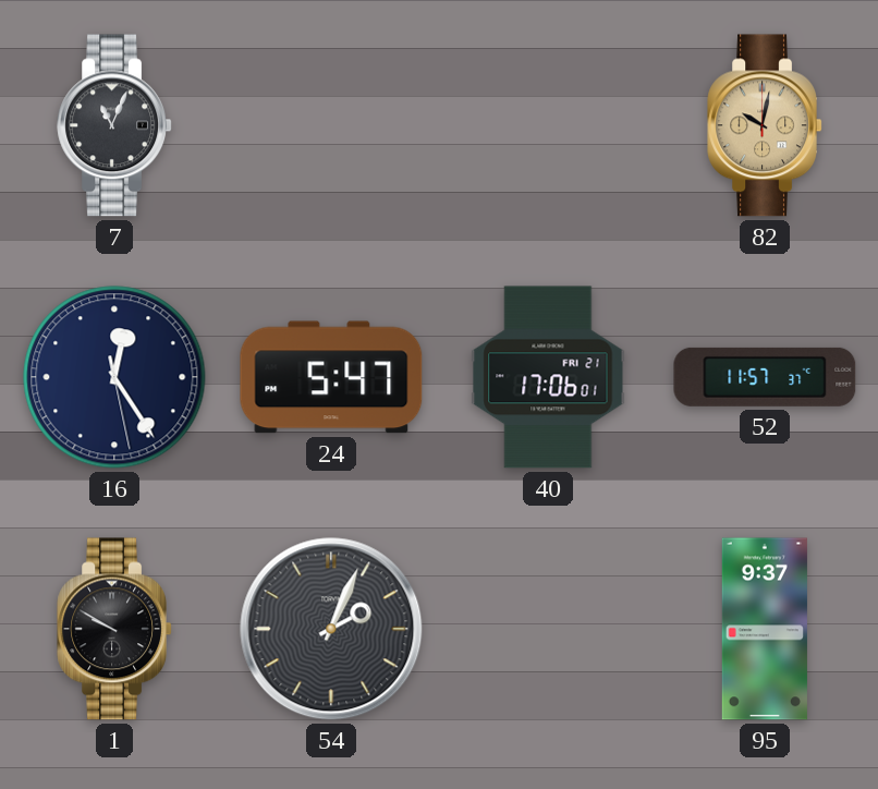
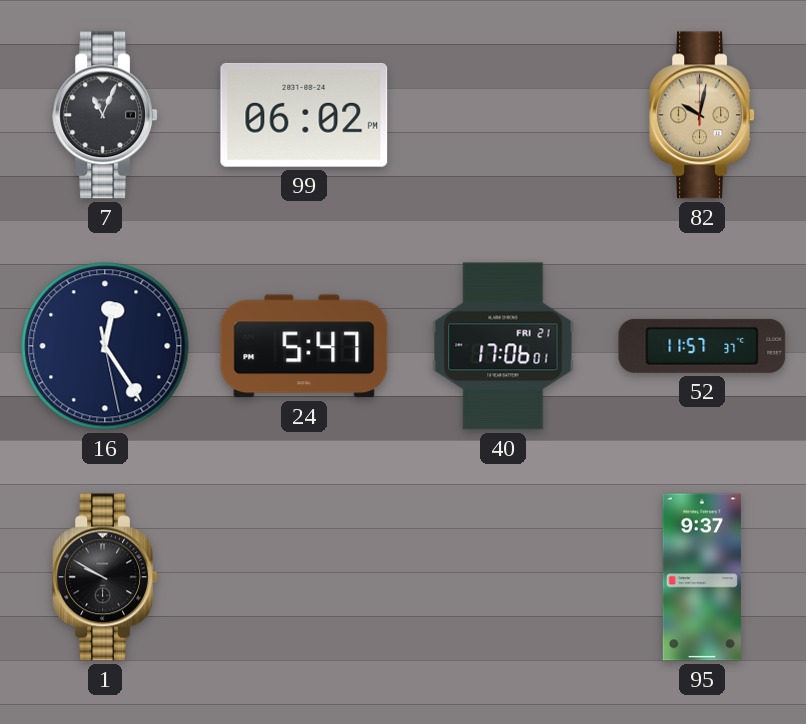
99: none -> 06:02
54: 2:04 -> none
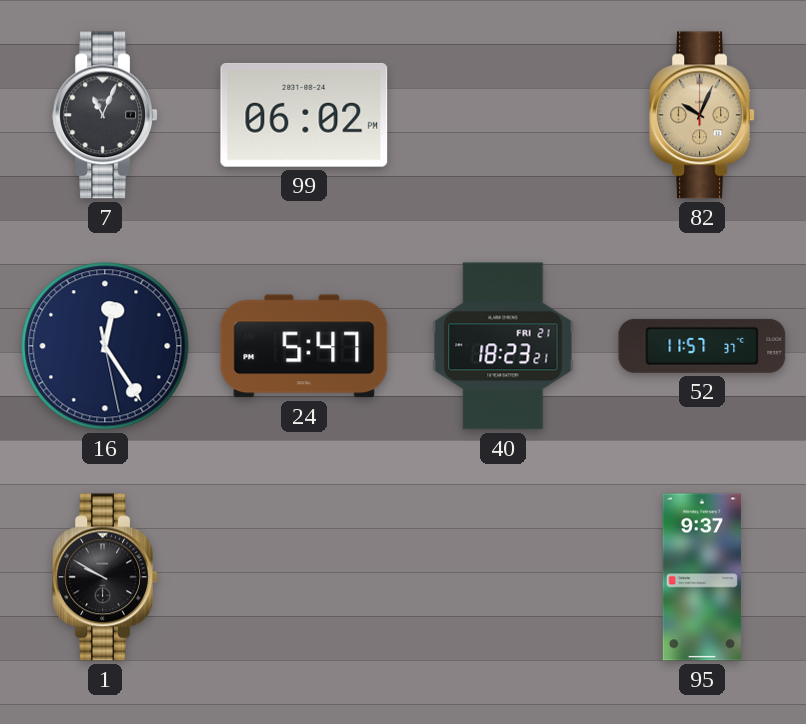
82: 10:02 -> 10:04
40: 17:06 -> 18:23
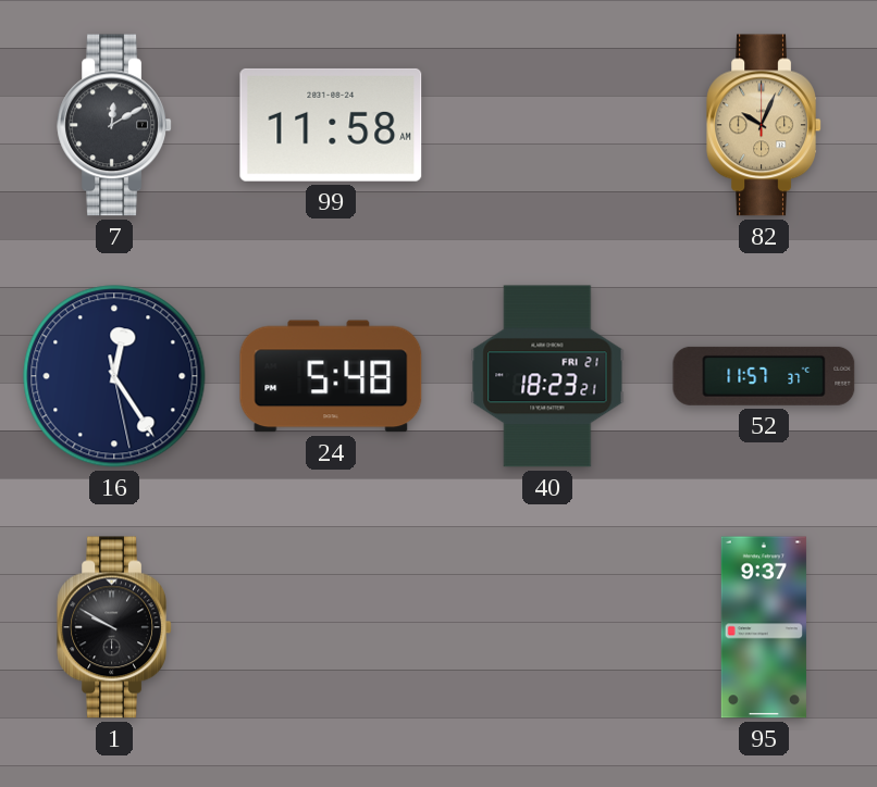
7: 11:04 -> 12:10
99: 06:02 -> 11:58
24: 5:47 -> 5:48
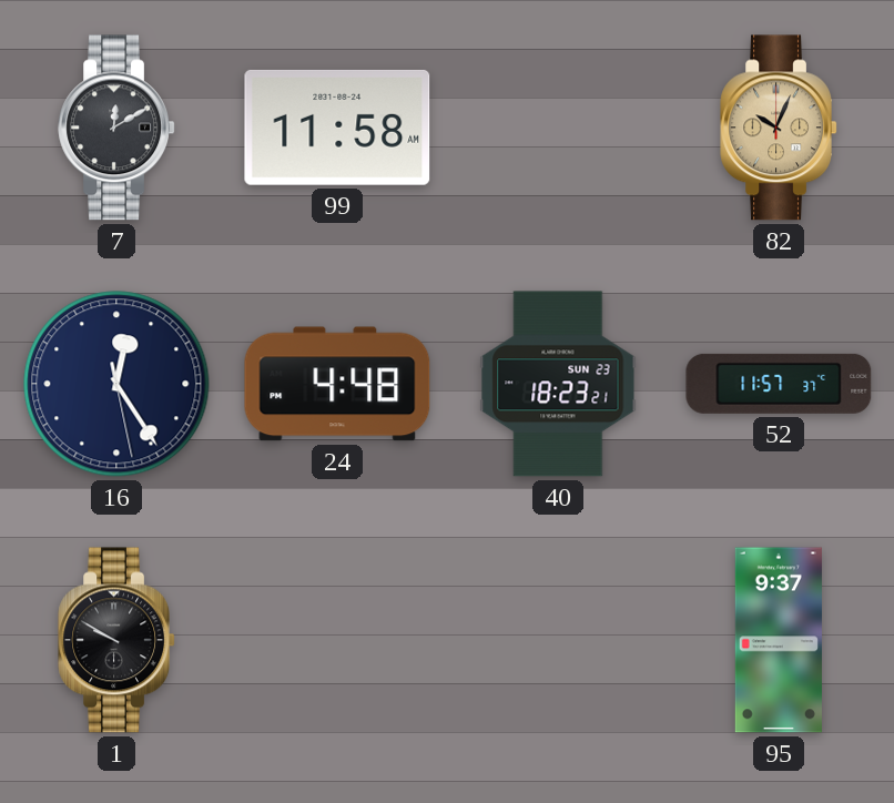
24: 5:48 -> 4:48
40 date: FRI 21 -> SUN 23
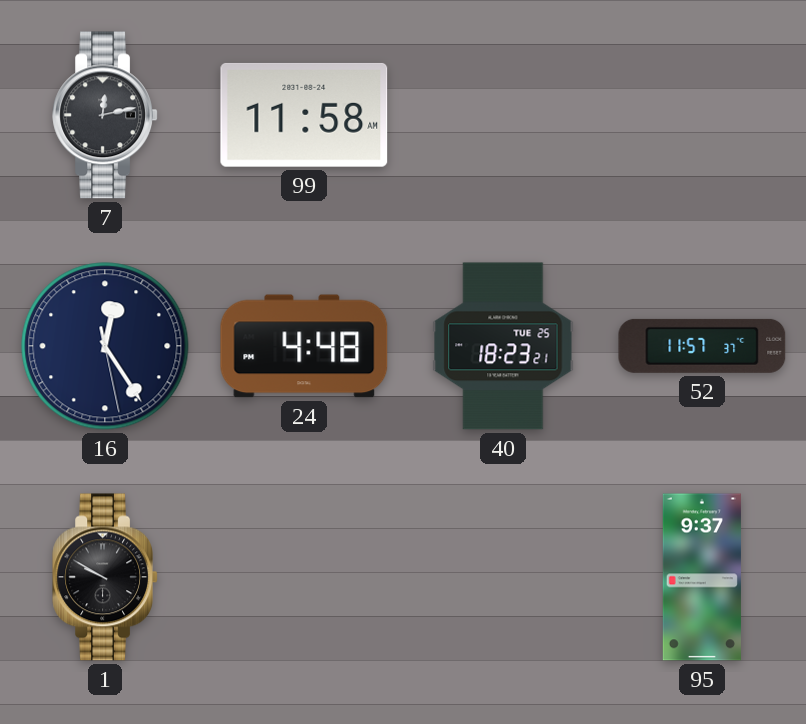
7: 12:10 -> 12:13
82: 10:04 -> none
40 date: SUN 23 -> TUE 25
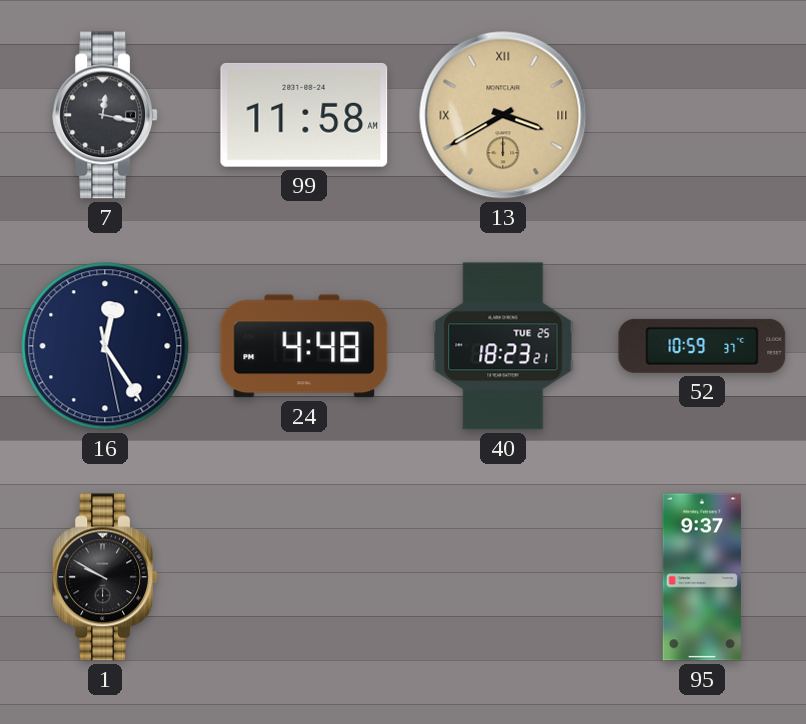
7: 12:13 -> 12:17
13: none -> 3:40
52: 11:57 -> 10:59
